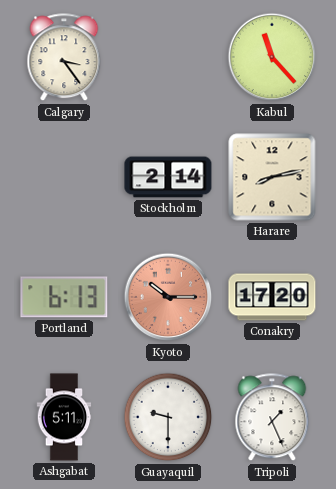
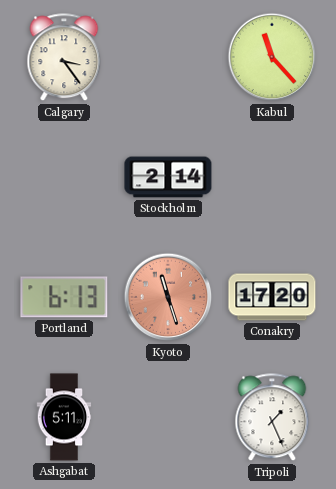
Harare: 8:13 -> none
Kyoto: 10:15 -> 11:27
Guayaquil: 9:30 -> none
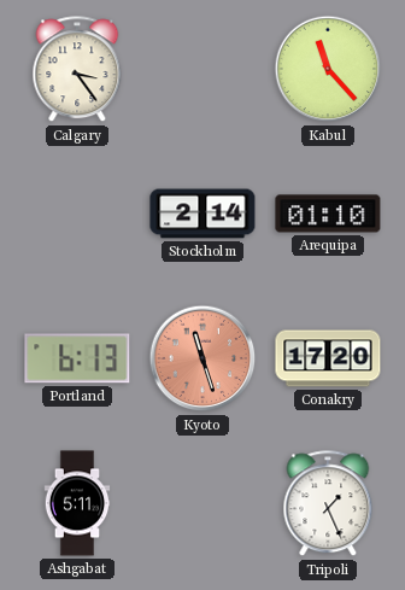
Arequipa: none -> 01:10
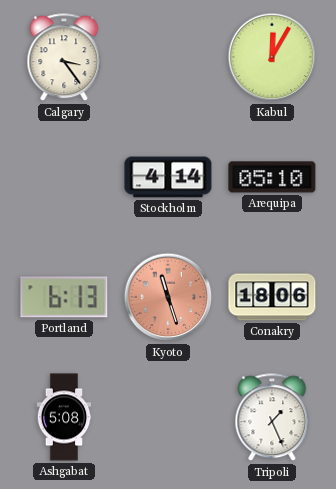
Kabul: 11:23 -> 12:05
Stockholm: 2:14 -> 4:14
Arequipa: 01:10 -> 05:10
Conakry: 17:20 -> 18:06
Ashgabat: 5:11 -> 5:08
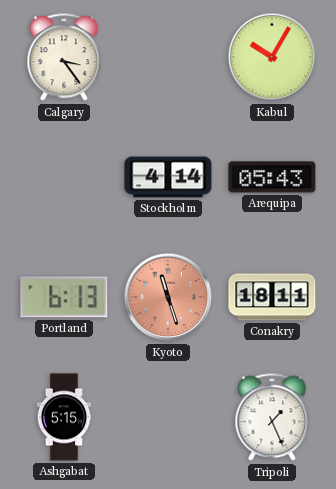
Kabul: 12:05 -> 10:05
Arequipa: 05:10 -> 05:43
Conakry: 18:06 -> 18:11
Ashgabat: 5:08 -> 5:15
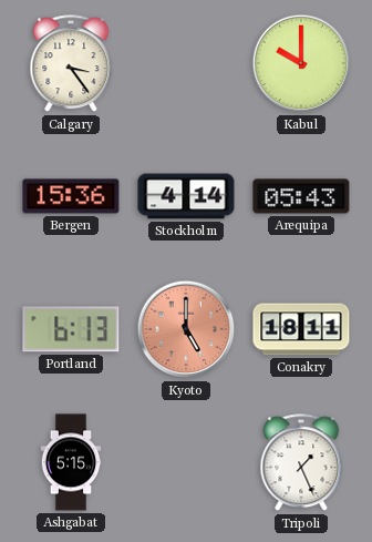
Kabul: 10:05 -> 10:00
Bergen: none -> 15:36
Kyoto: 11:27 -> 5:00
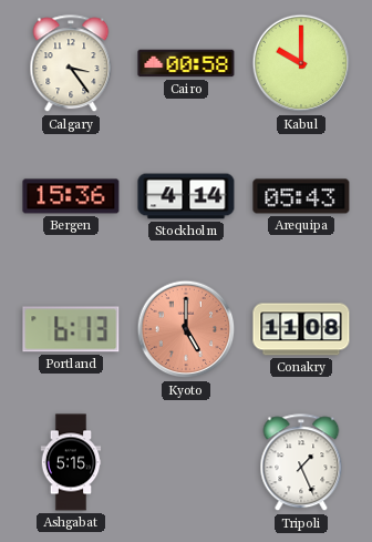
Cairo: none -> 00:58
Conakry: 18:11 -> 11:08
